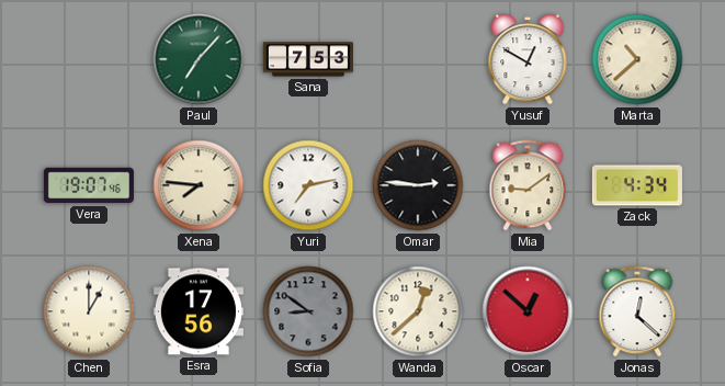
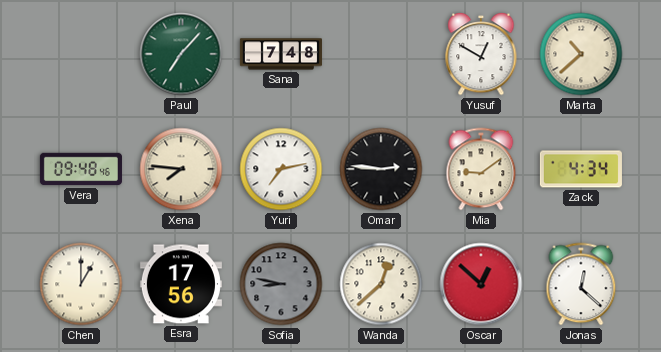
Sana: 7:53 -> 7:48
Vera: 19:07 -> 09:48
Sofia: 8:51 -> 8:47
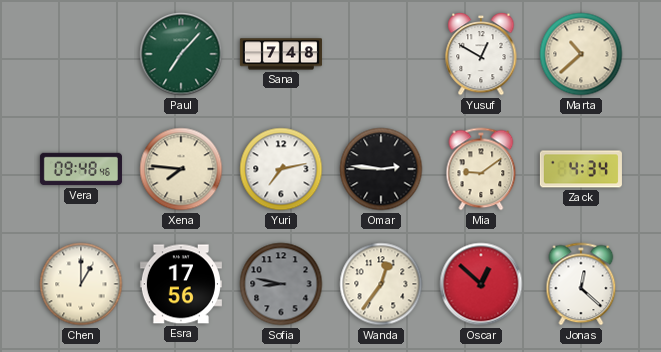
Wanda: 12:38 -> 12:36
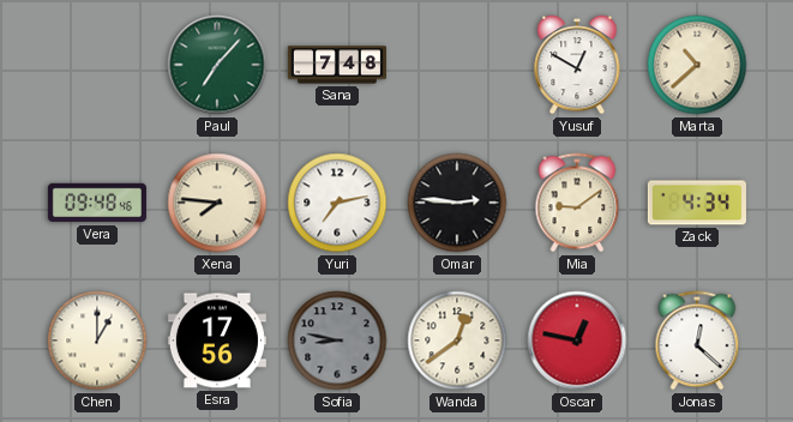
Wanda: 12:36 -> 12:39
Oscar: 12:52 -> 12:47
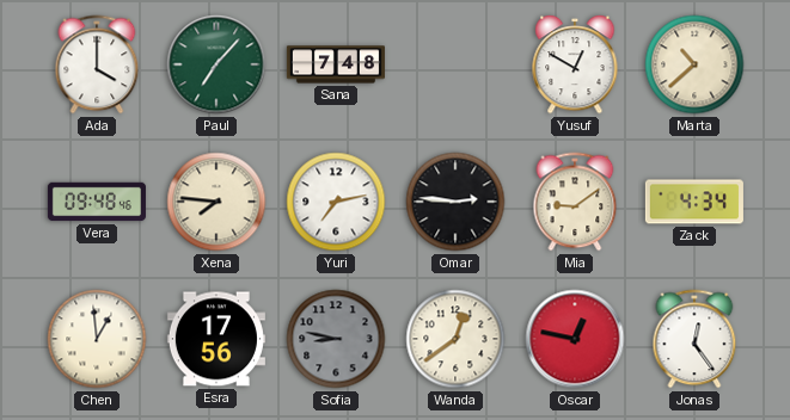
Ada: none -> 4:00
Chen: 1:00 -> 12:59
Jonas: 12:22 -> 12:24
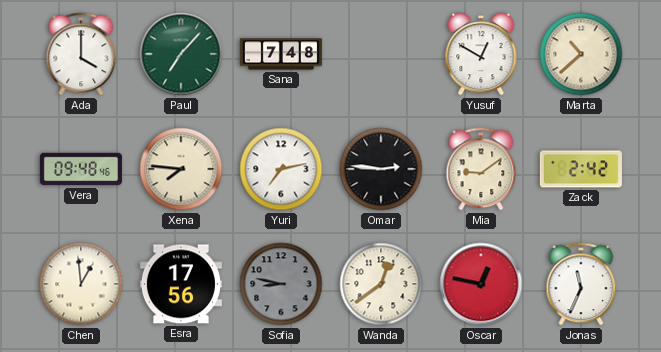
Zack: 4:34 -> 2:42
Jonas: 12:24 -> 11:34
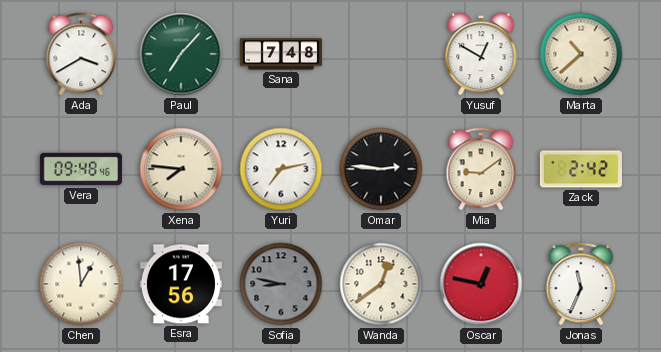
Ada: 4:00 -> 3:40
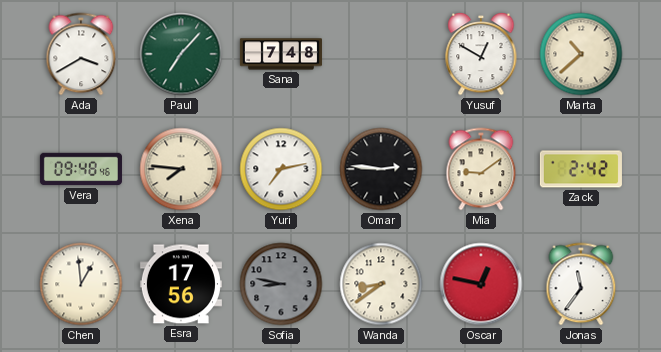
Wanda: 12:39 -> 8:39
Jonas: 11:34 -> 11:36
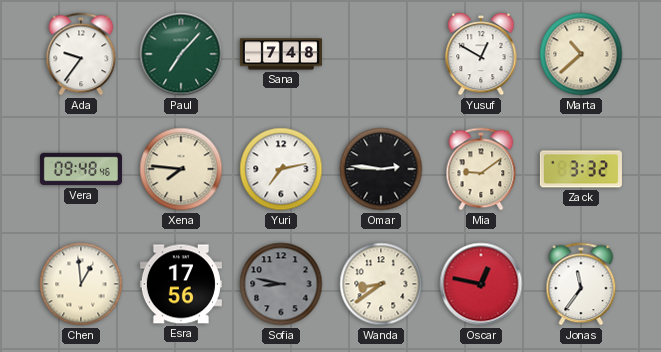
Ada: 3:40 -> 9:36
Zack: 2:42 -> 3:32
